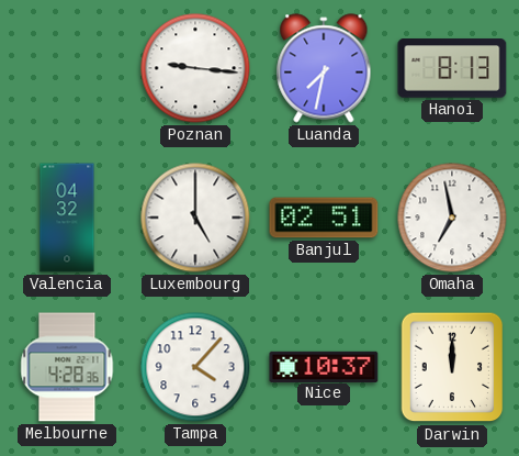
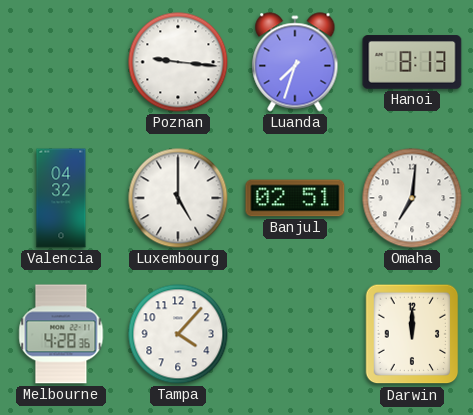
Luanda: 7:32 -> 7:33
Omaha: 6:58 -> 7:01
Nice: 10:37 -> none
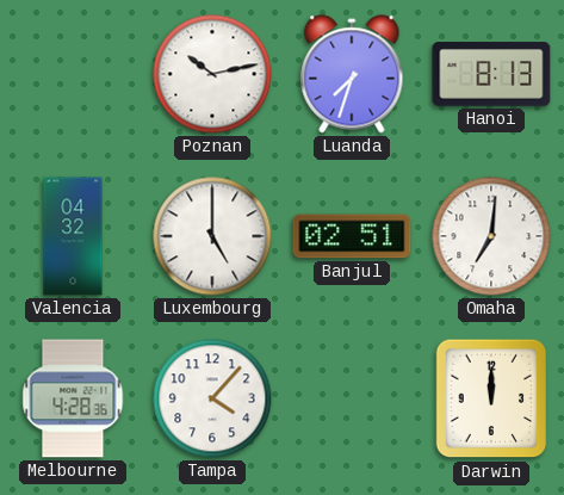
Poznan: 9:16 -> 10:13
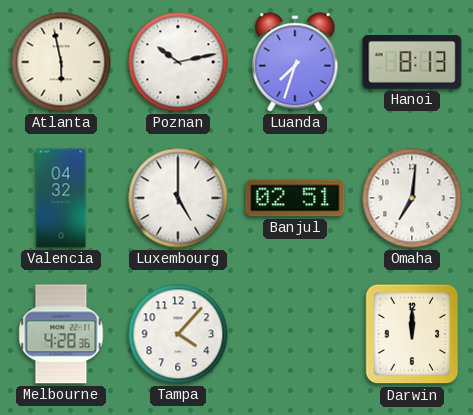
Atlanta: none -> 5:58
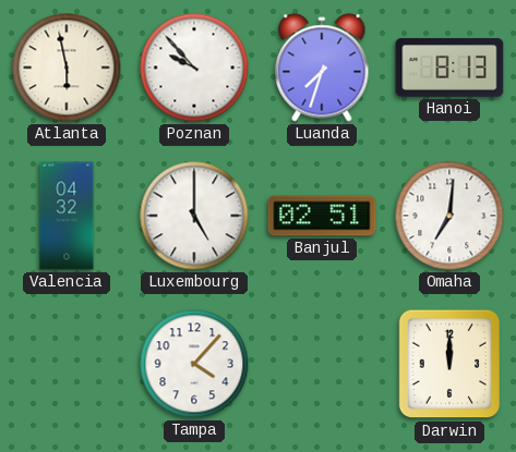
Poznan: 10:13 -> 9:53
Melbourne: 4:28 -> none
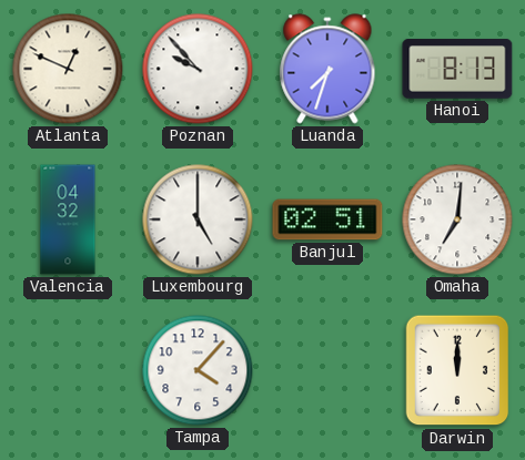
Atlanta: 5:58 -> 12:49
